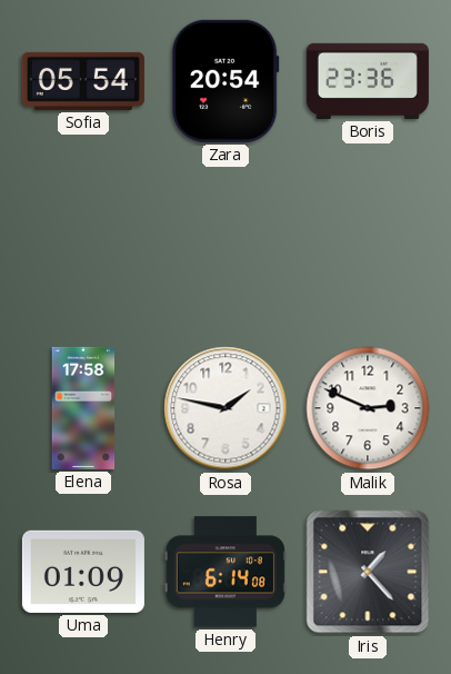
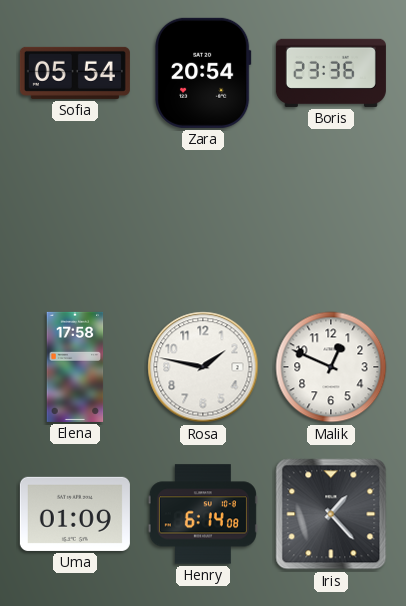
Malik: 2:49 -> 12:49
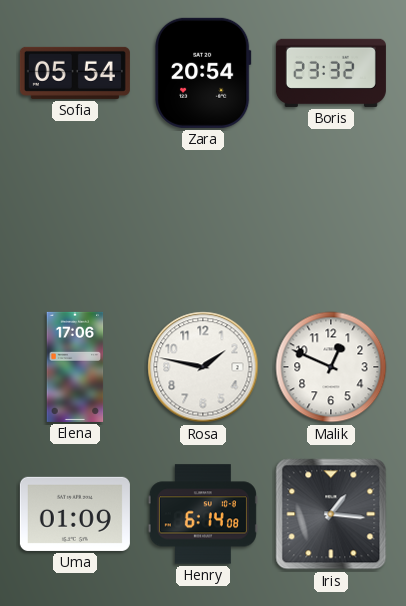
Boris: 23:36 -> 23:32
Elena: 17:58 -> 17:06
Iris: 1:23 -> 1:16
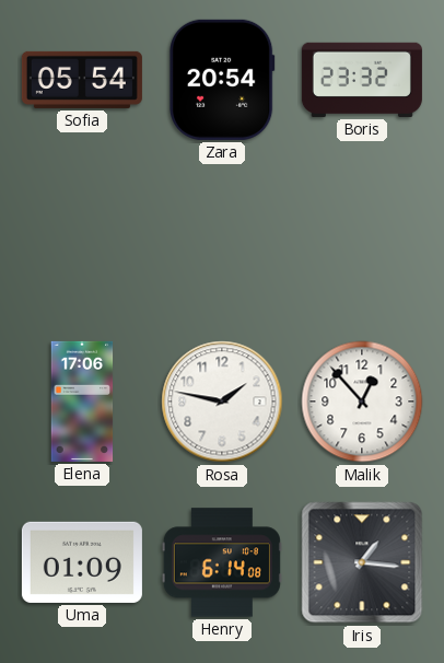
Malik: 12:49 -> 12:53
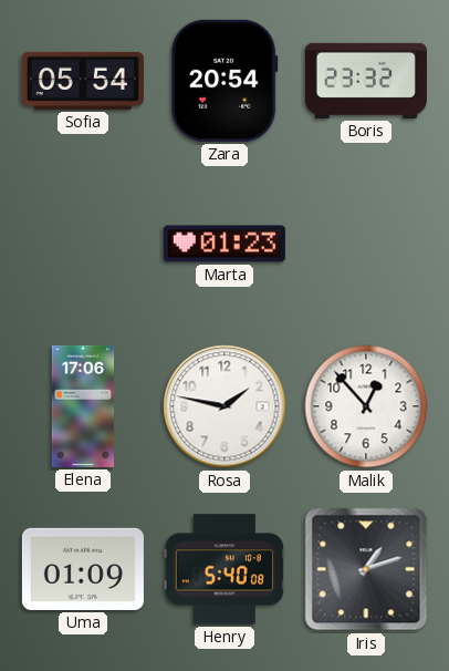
Marta: none -> 01:23
Henry: 6:14 -> 5:40
Iris: 1:16 -> 1:12
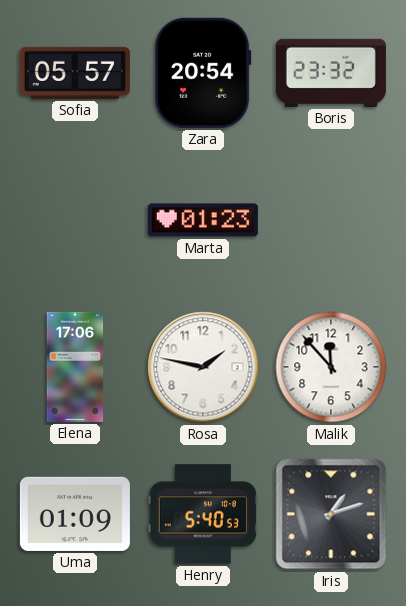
Sofia: 05:54 -> 05:57
Malik: 12:53 -> 11:53
Henry: 5:40:08 -> 5:40:53
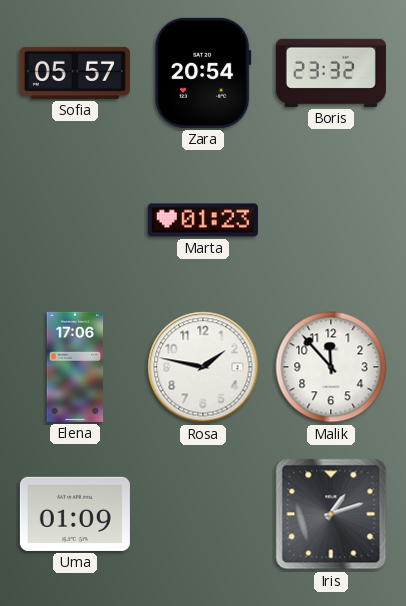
Henry: 5:40 -> none
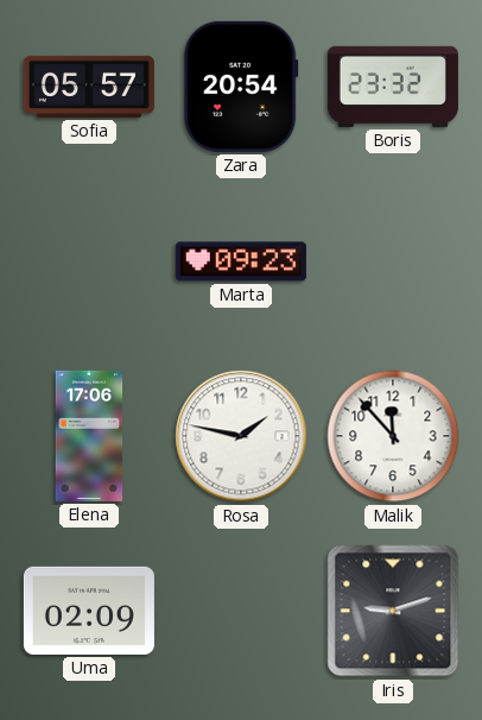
Marta: 01:23 -> 09:23
Uma: 01:09 -> 02:09
Iris: 1:12 -> 9:12
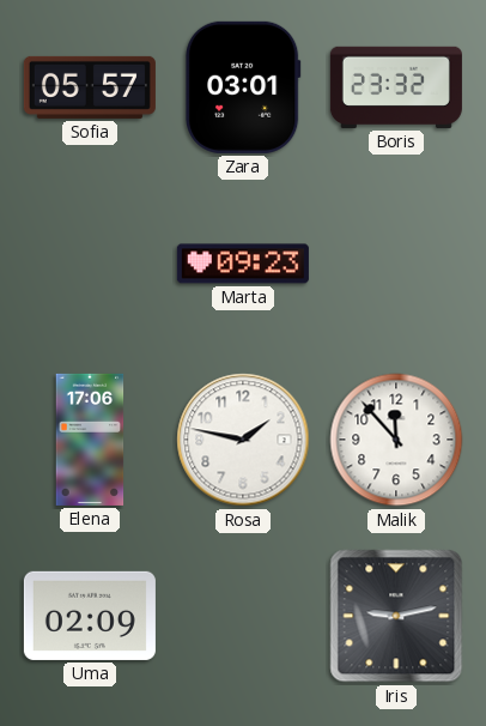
Zara: 20:54 -> 03:01
Iris: 9:12 -> 9:13
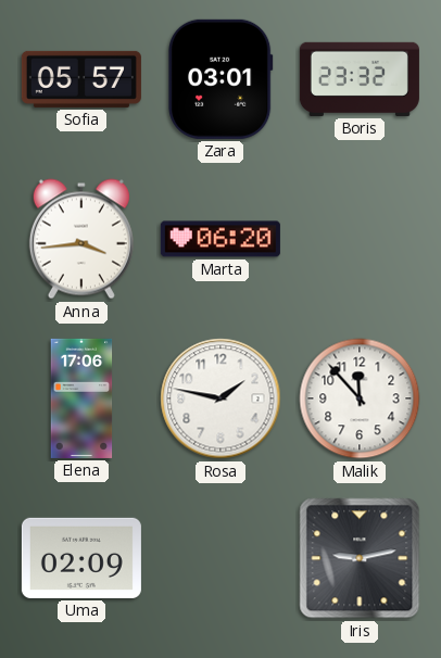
Anna: none -> 3:44
Marta: 09:23 -> 06:20
